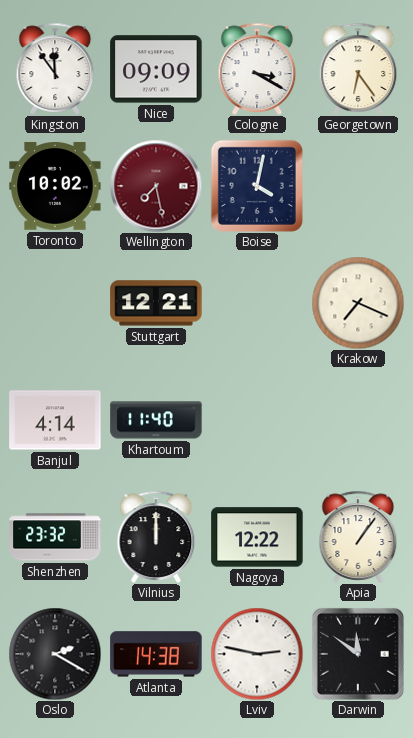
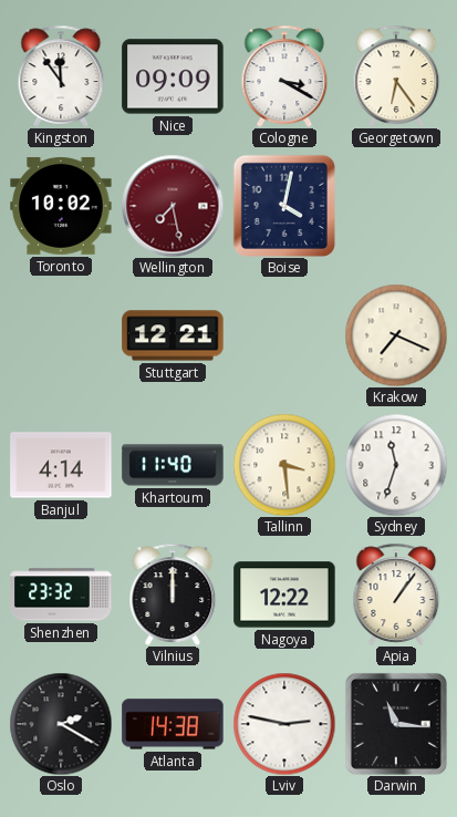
Tallinn: none -> 3:29
Sydney: none -> 11:33
Darwin: 11:51 -> 11:16
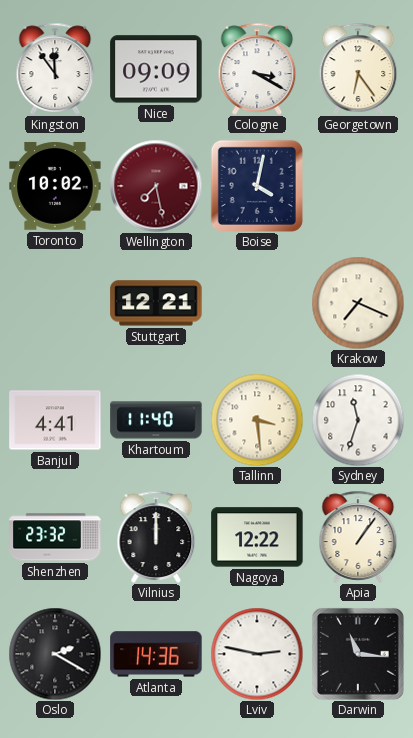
Banjul: 4:14 -> 4:41
Atlanta: 14:38 -> 14:36
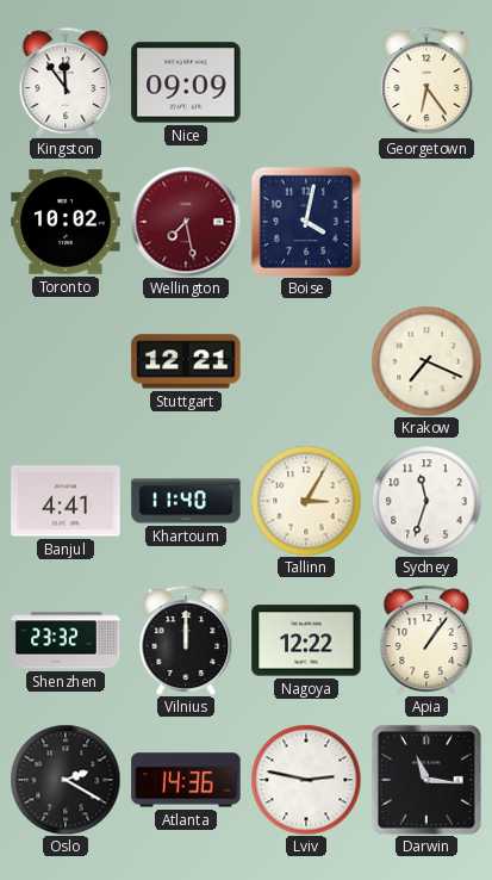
Cologne: 3:20 -> none
Tallinn: 3:29 -> 3:05
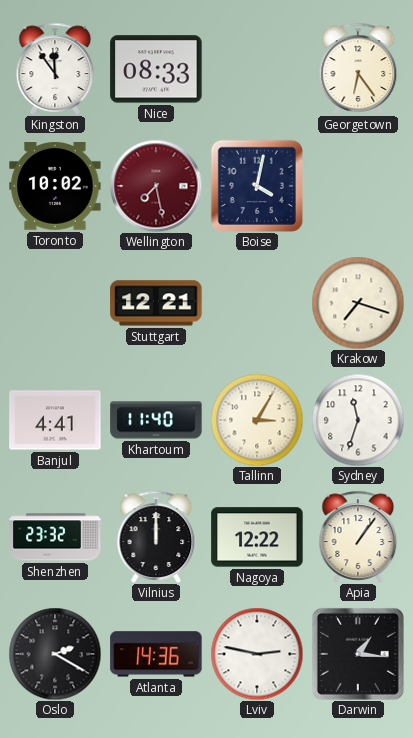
Nice: 09:09 -> 08:33
Krakow: 7:19 -> 7:18
Darwin: 11:16 -> 1:16
